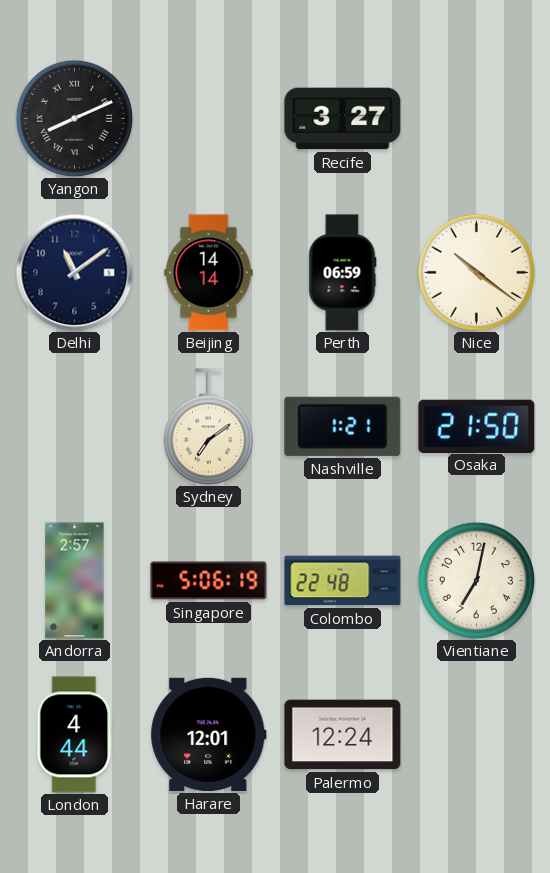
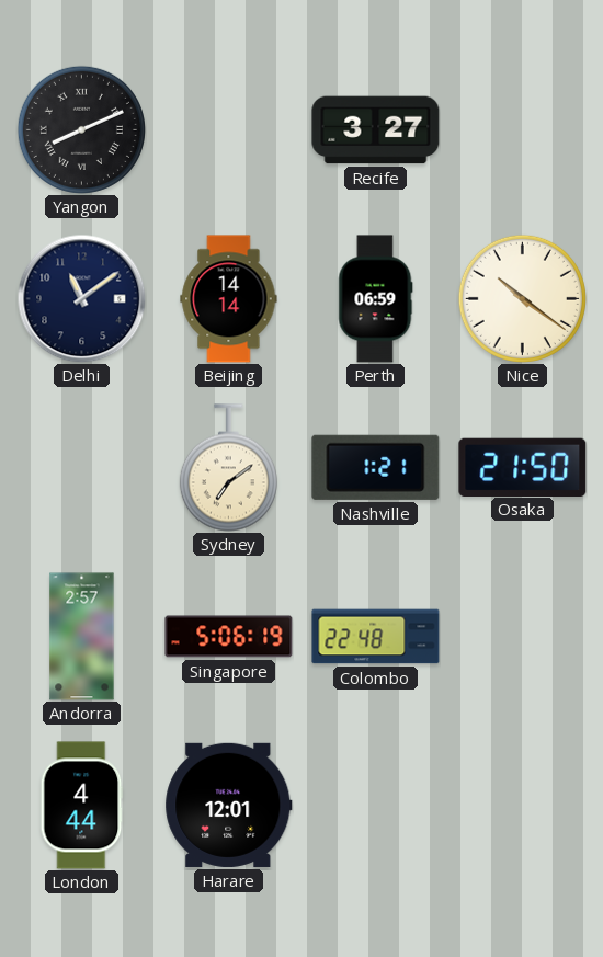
Vientiane: 7:02 -> none
Palermo: 12:24 -> none
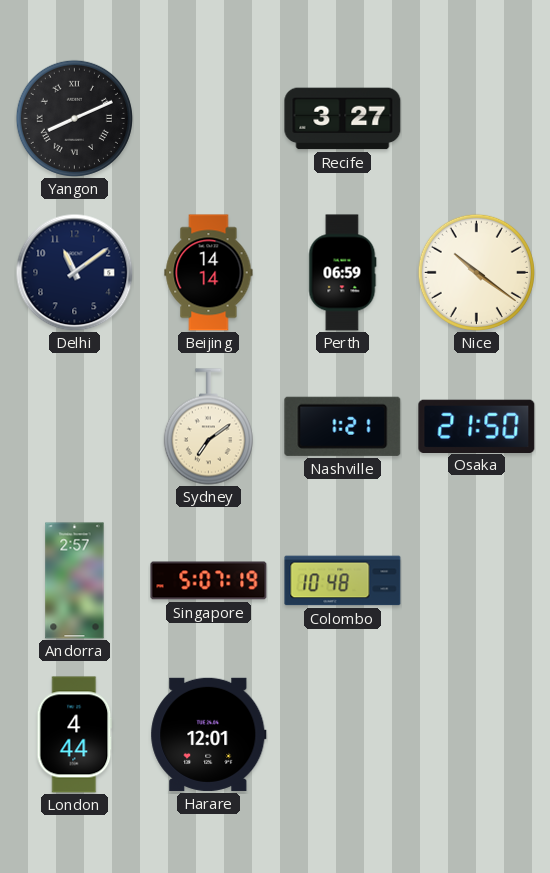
Singapore: 5:06 -> 5:07
Colombo: 22:48 -> 10:48
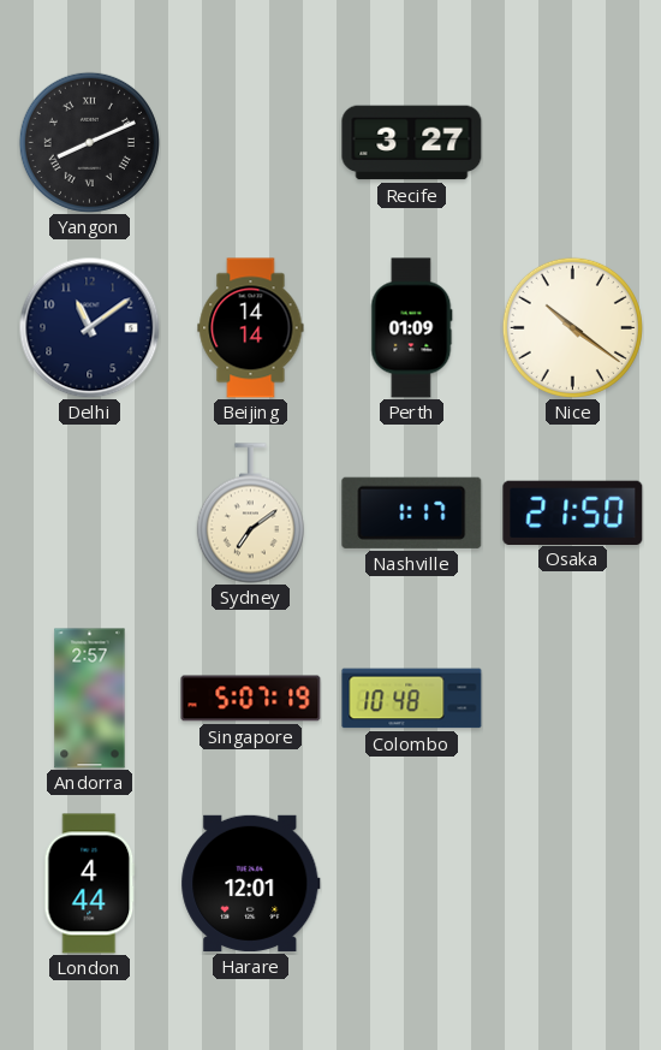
Perth: 06:59 -> 01:09
Nashville: 1:21 -> 1:17
